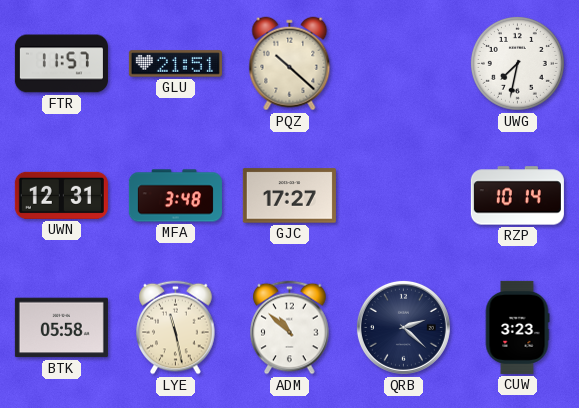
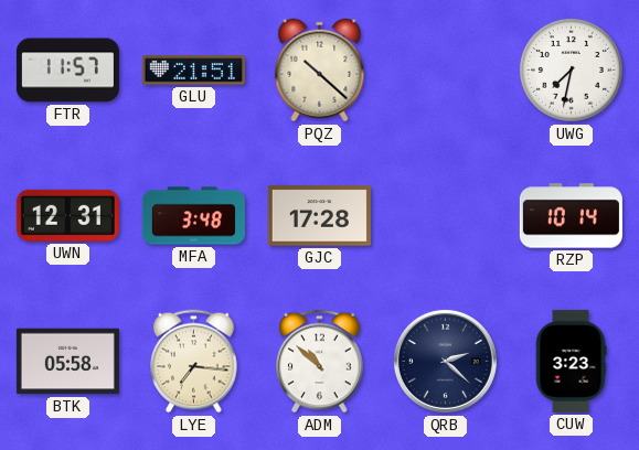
GJC: 17:27 -> 17:28
LYE: 11:28 -> 7:16
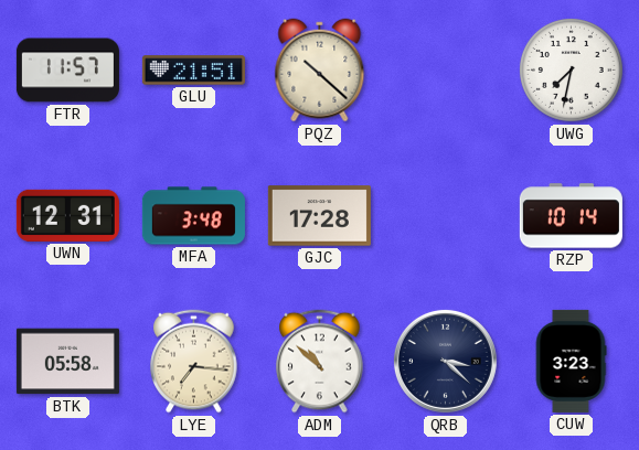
QRB: 2:22 -> 3:22
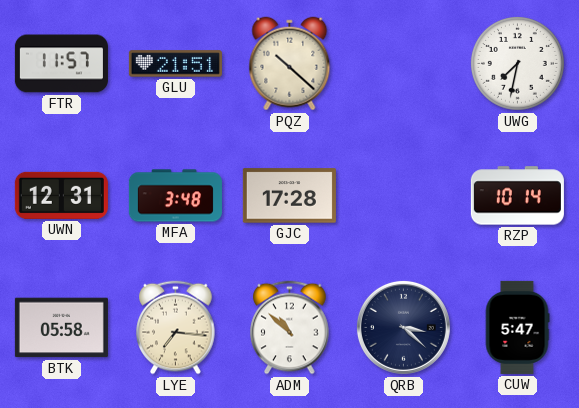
CUW: 3:23 -> 5:47
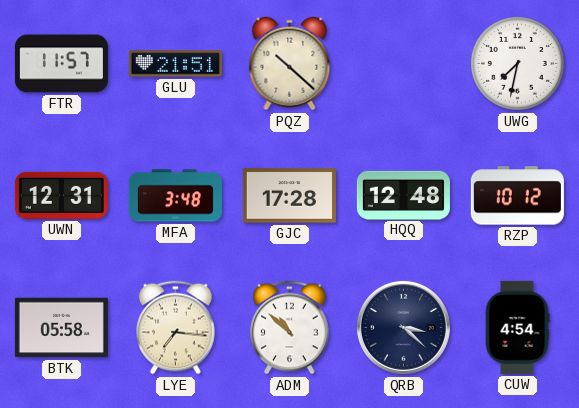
HQQ: none -> 12:48
RZP: 10:14 -> 10:12
CUW: 5:47 -> 4:54
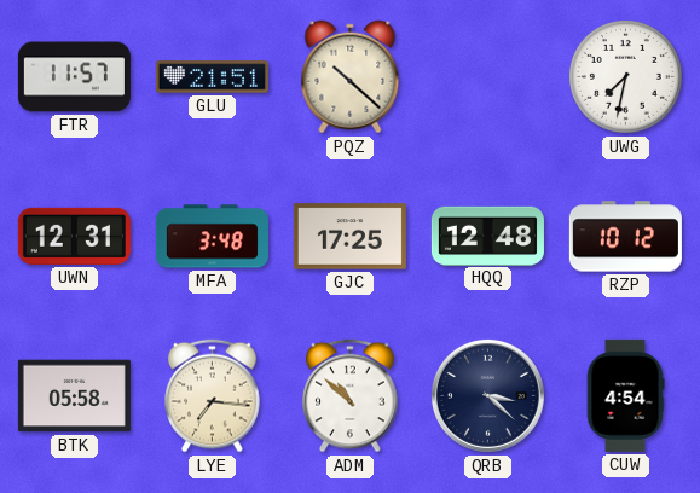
GJC: 17:28 -> 17:25
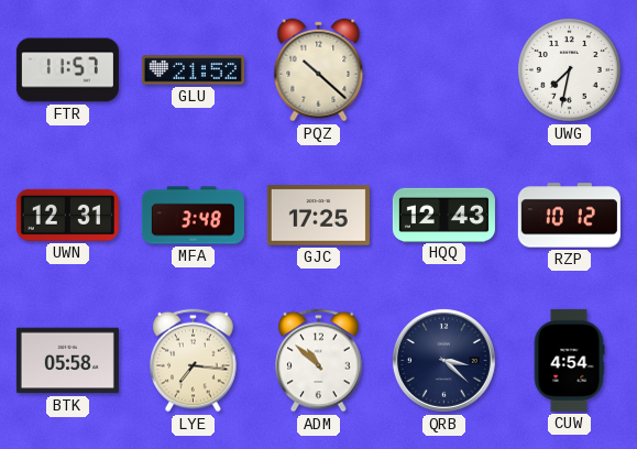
GLU: 21:51 -> 21:52
HQQ: 12:48 -> 12:43
